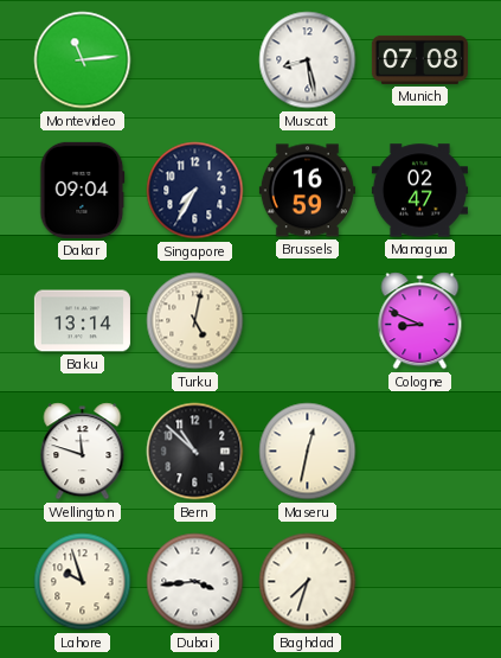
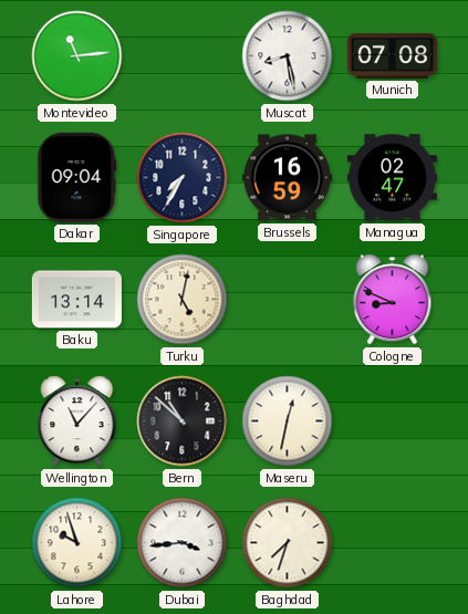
Wellington: 11:48 -> 11:07
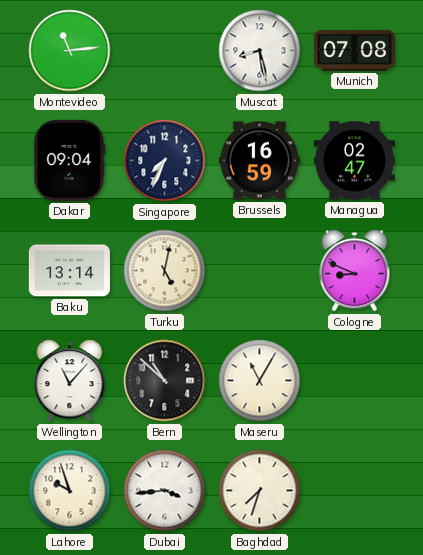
Singapore: 7:35 -> 7:34
Maseru: 12:32 -> 11:05
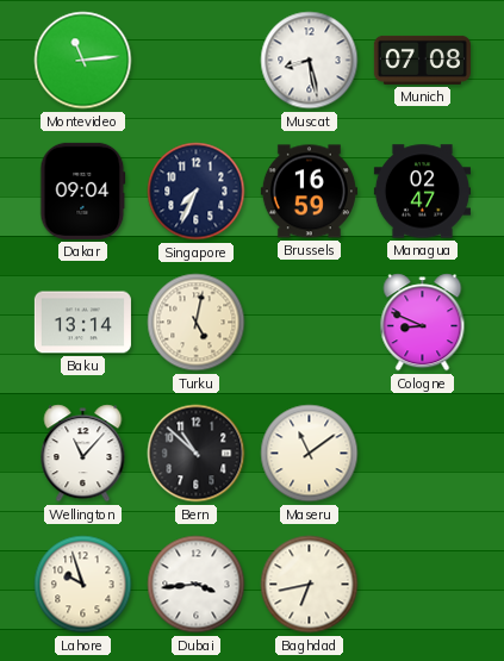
Maseru: 11:05 -> 11:09
Baghdad: 7:33 -> 6:43
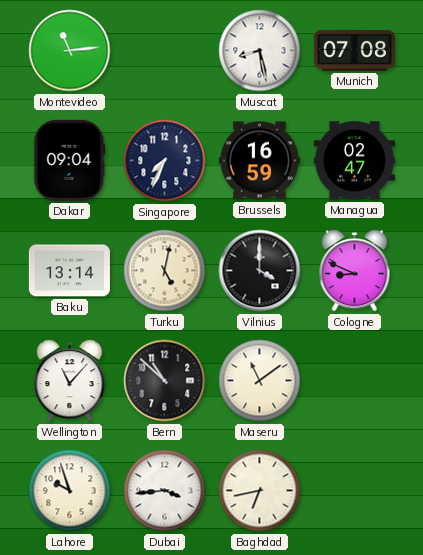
Vilnius: none -> 4:00
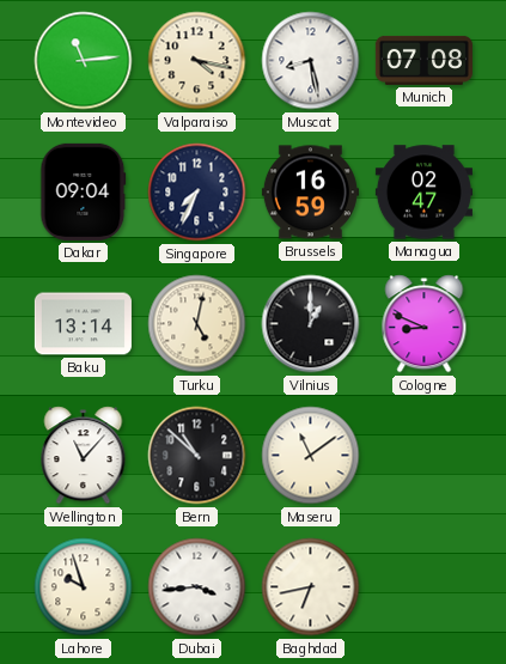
Valparaiso: none -> 4:17
Vilnius: 4:00 -> 1:00
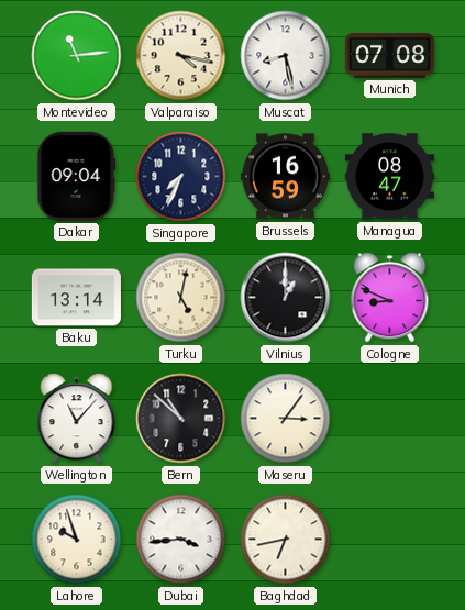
Managua: 02:47 -> 08:47
Maseru: 11:09 -> 3:06
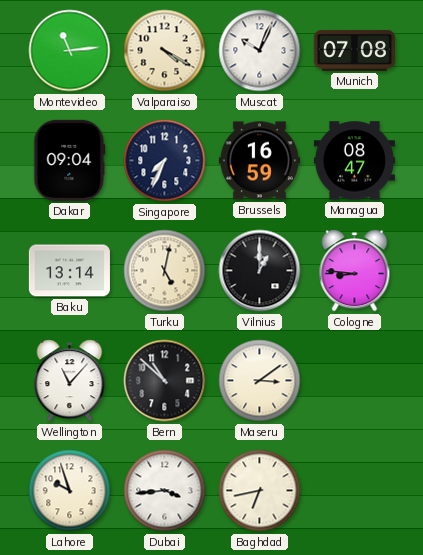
Valparaiso: 4:17 -> 4:20
Muscat: 8:28 -> 10:04
Cologne: 8:49 -> 8:46
Maseru: 3:06 -> 3:09
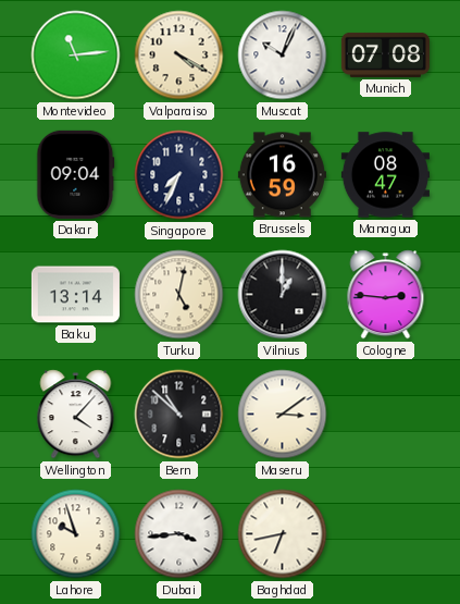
Cologne: 8:46 -> 2:46
Wellington: 11:07 -> 4:07
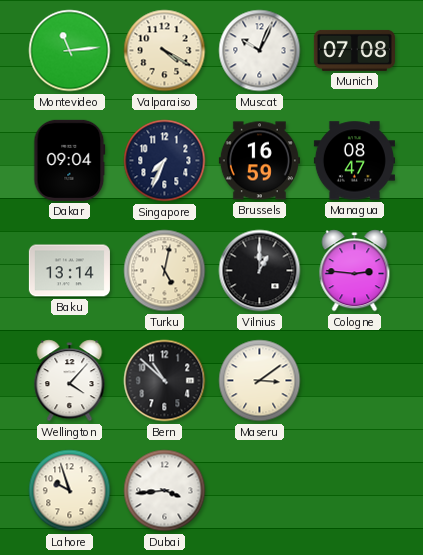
Baghdad: 6:43 -> none
